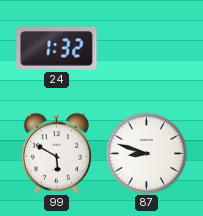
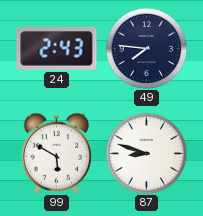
24: 1:32 -> 2:43
49: none -> 7:46
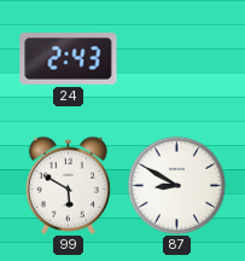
49: 7:46 -> none
87: 8:48 -> 8:50
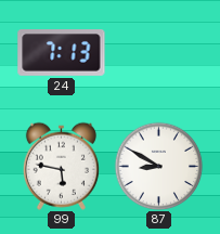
24: 2:43 -> 7:13
99: 5:50 -> 5:47
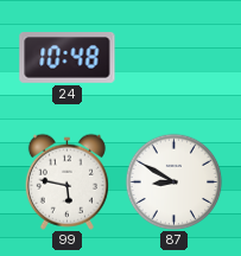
24: 7:13 -> 10:48
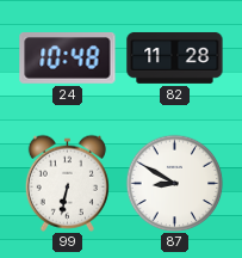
82: none -> 11:28
99: 5:47 -> 6:32
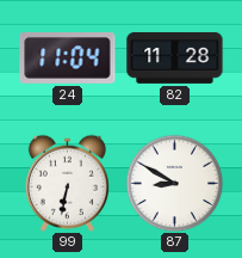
24: 10:48 -> 11:04
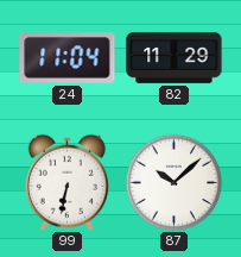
82: 11:28 -> 11:29
87: 8:50 -> 10:08
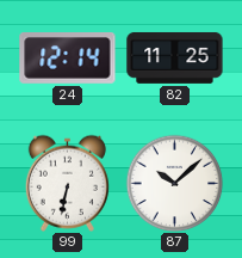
24: 11:04 -> 12:14
82: 11:29 -> 11:25
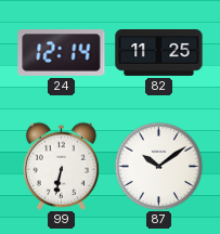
87: 10:08 -> 10:09
